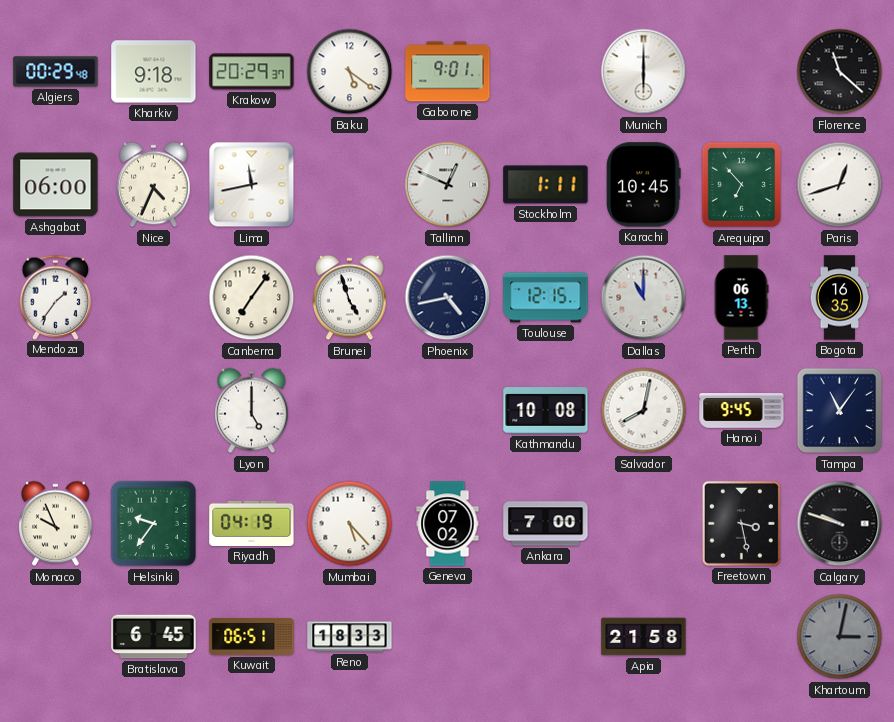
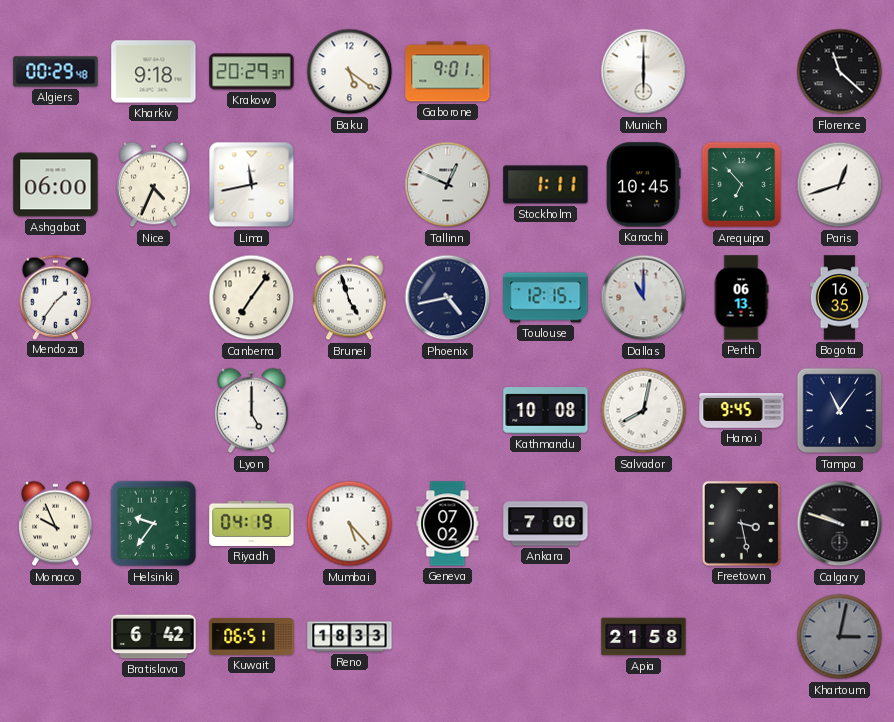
Bratislava: 6:45 -> 6:42
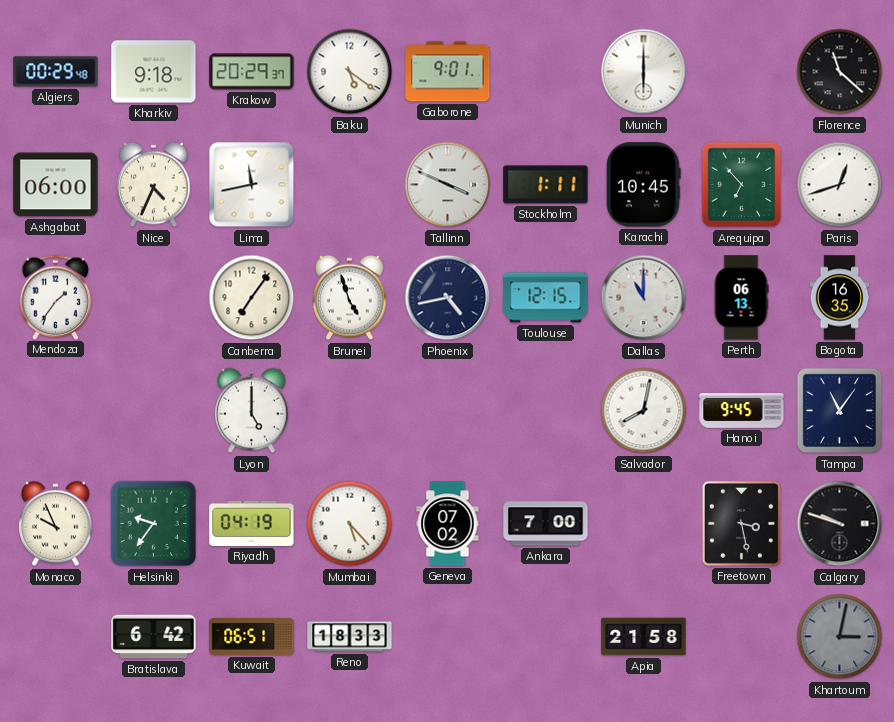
Tallinn: 12:49 -> 3:49
Kathmandu: 10:08 -> none
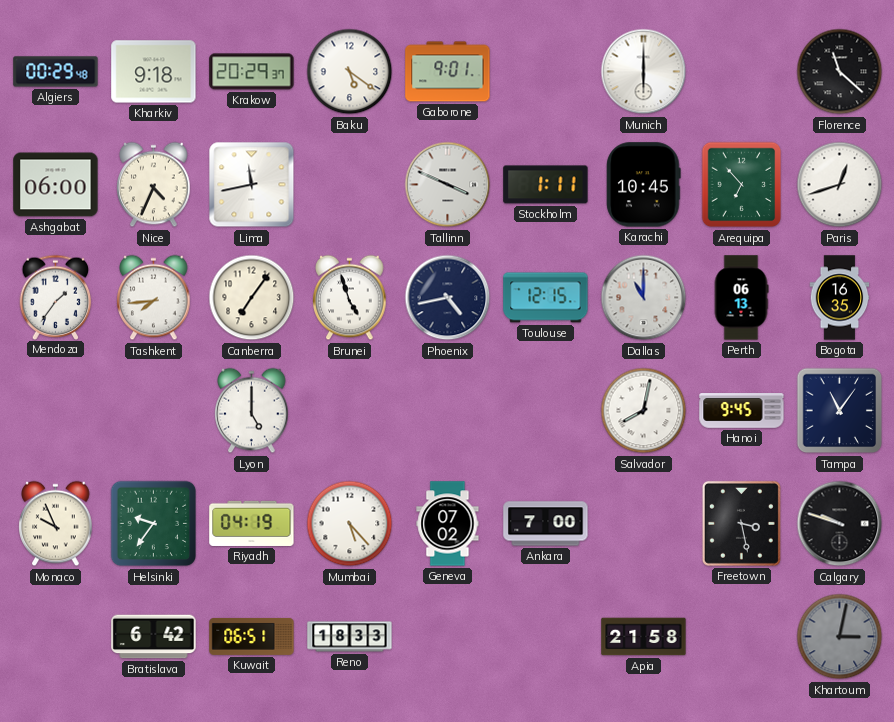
Tashkent: none -> 7:44
